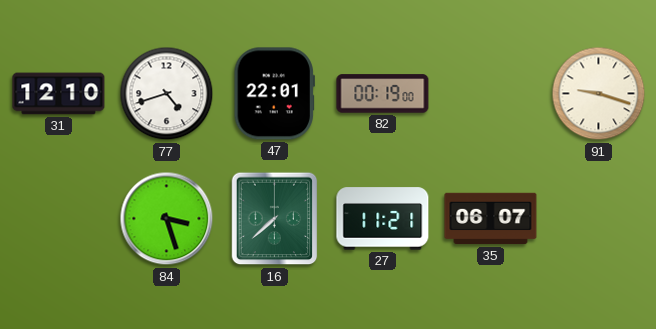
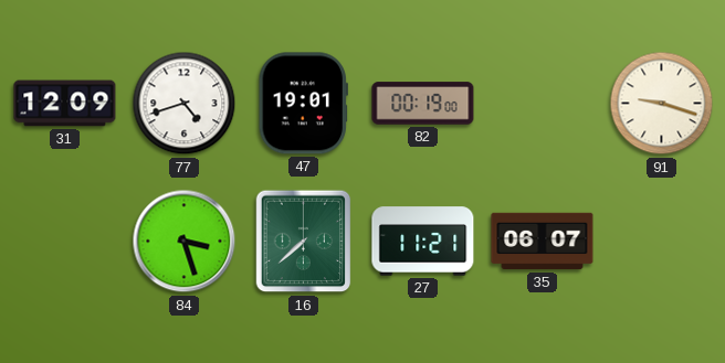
31: 12:10 -> 12:09
47: 22:01 -> 19:01
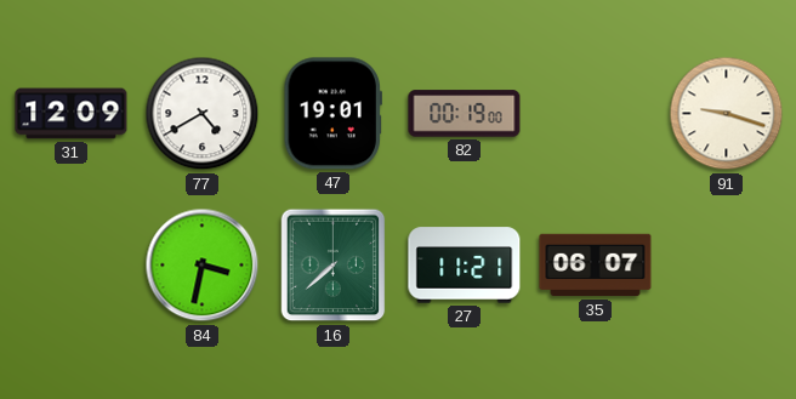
77: 4:42 -> 4:40
84: 3:27 -> 3:32
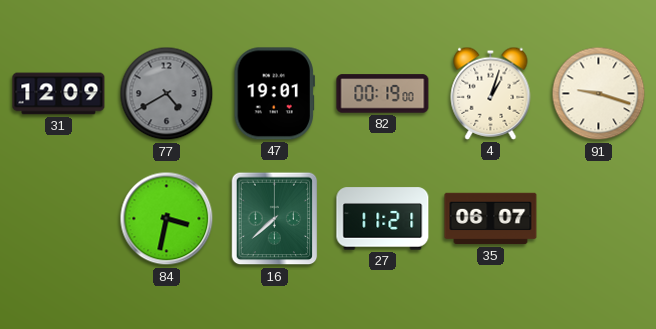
77 dial: white -> grey
4: none -> 1:03
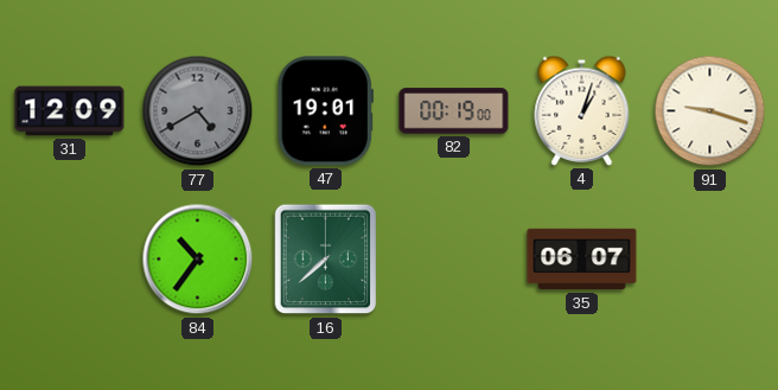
84: 3:32 -> 10:36
27: 11:21 -> none
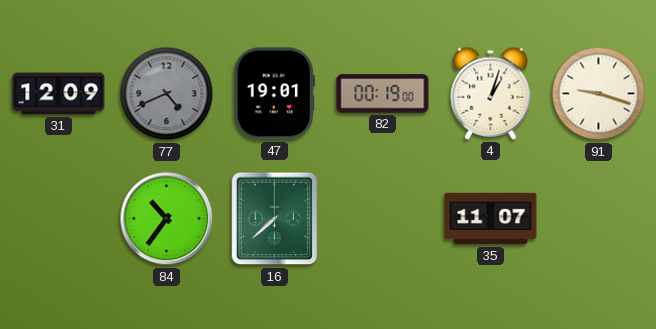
77: 4:40 -> 4:41
35: 06:07 -> 11:07
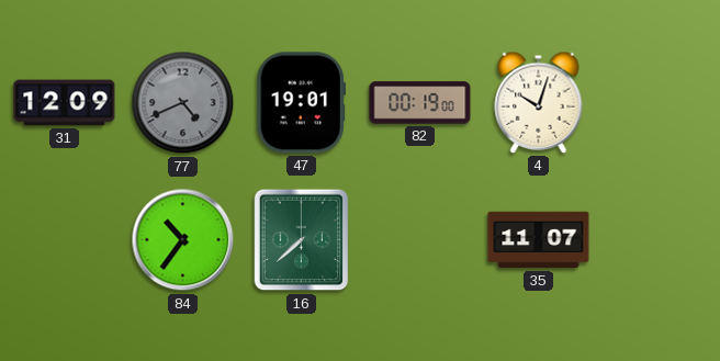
4: 1:03 -> 10:03
91: 9:18 -> none
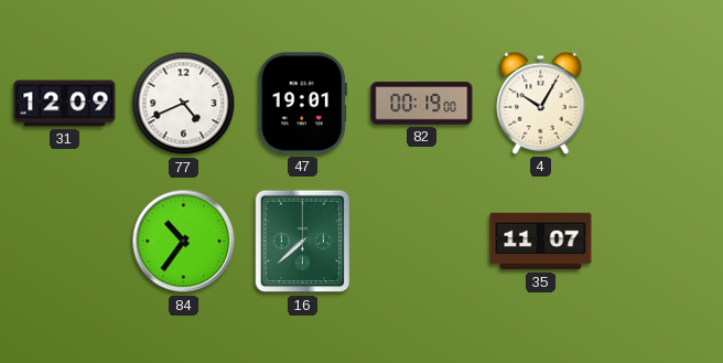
77 dial: grey -> white
4: 10:03 -> 10:05
